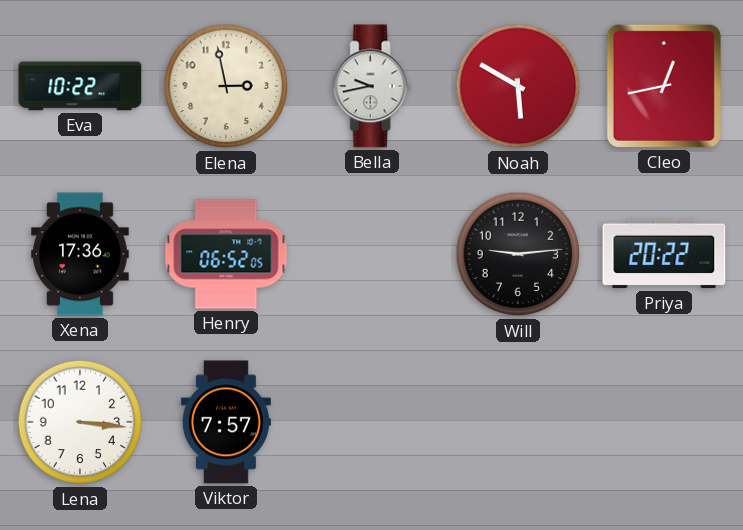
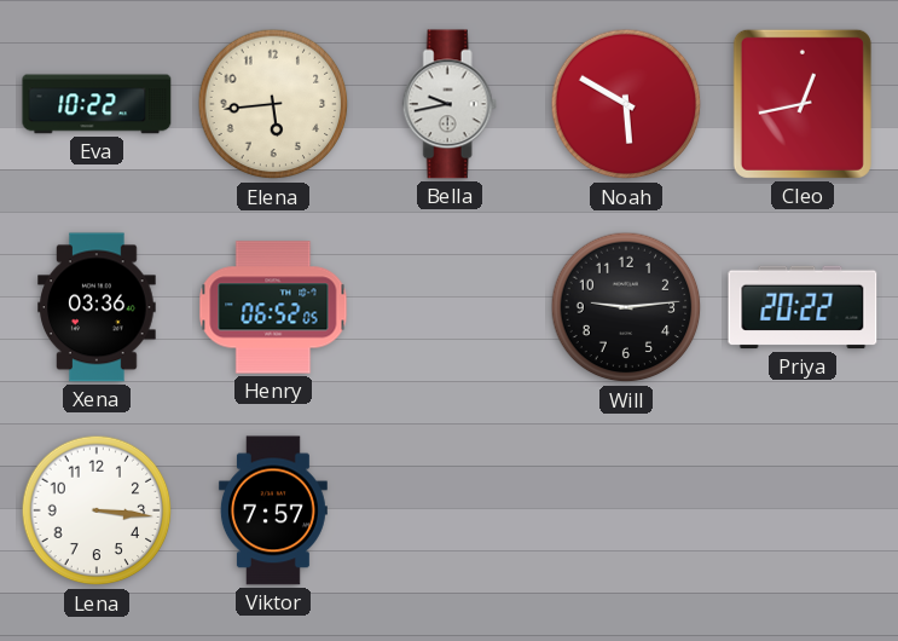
Elena: 2:58 -> 5:44
Xena: 17:36 -> 03:36
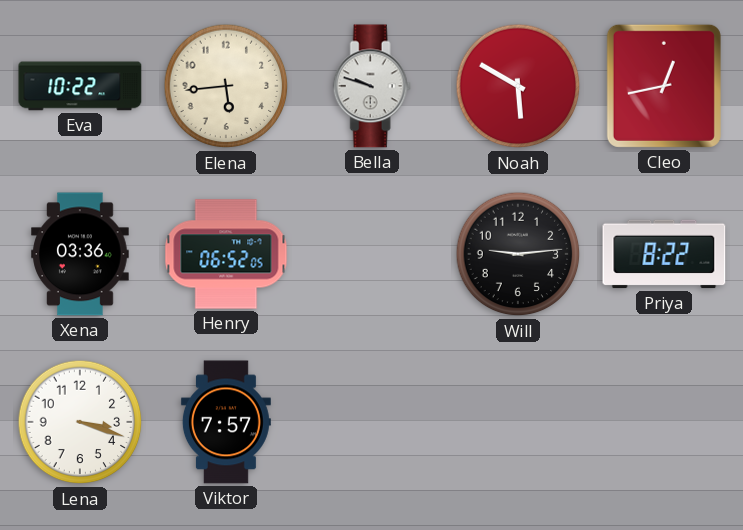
Bella: 9:43 -> 9:48
Priya: 20:22 -> 8:22
Lena: 3:16 -> 3:18
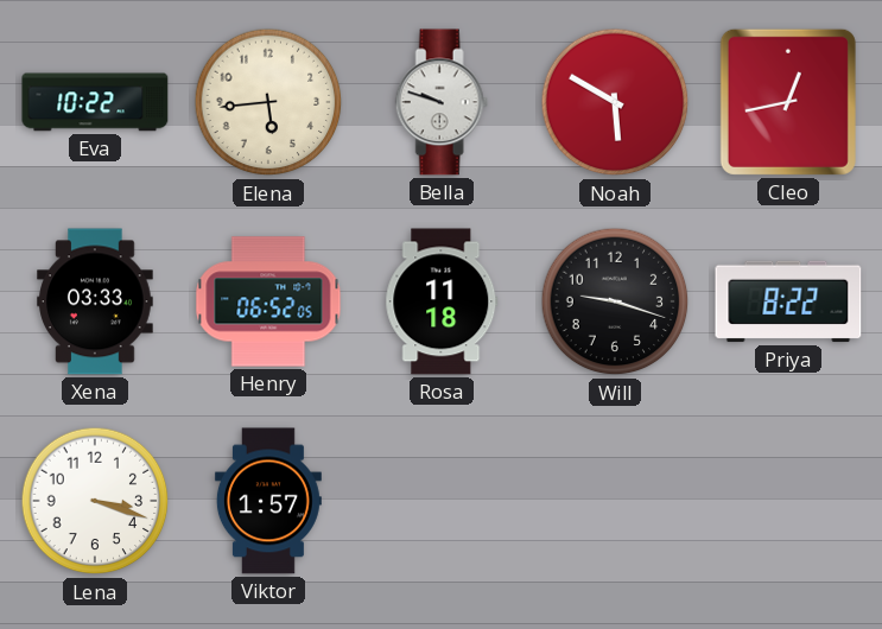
Xena: 03:36 -> 03:33
Rosa: none -> 11:18
Will: 9:14 -> 9:18
Viktor: 7:57 -> 1:57
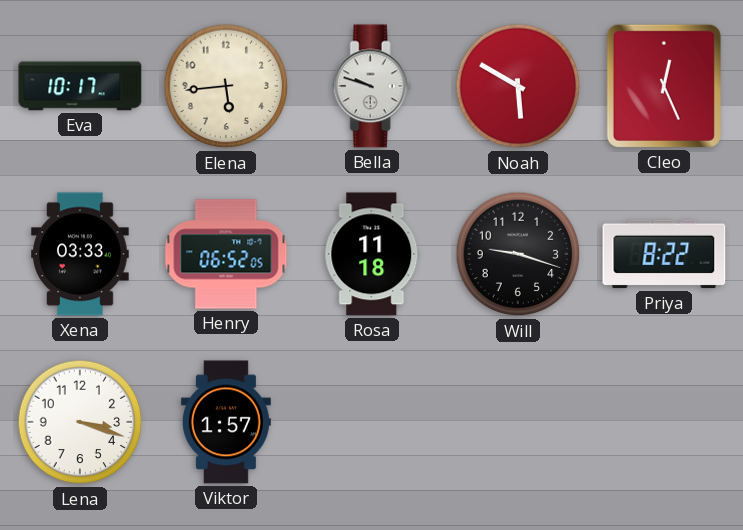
Eva: 10:22 -> 10:17
Cleo: 12:43 -> 12:26
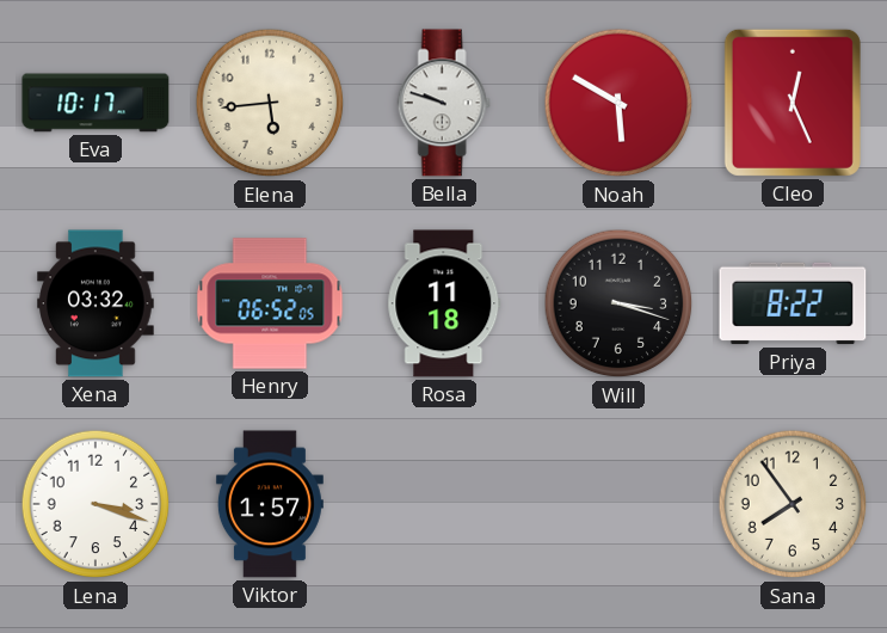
Xena: 03:33 -> 03:32
Will: 9:18 -> 3:18
Sana: none -> 7:54
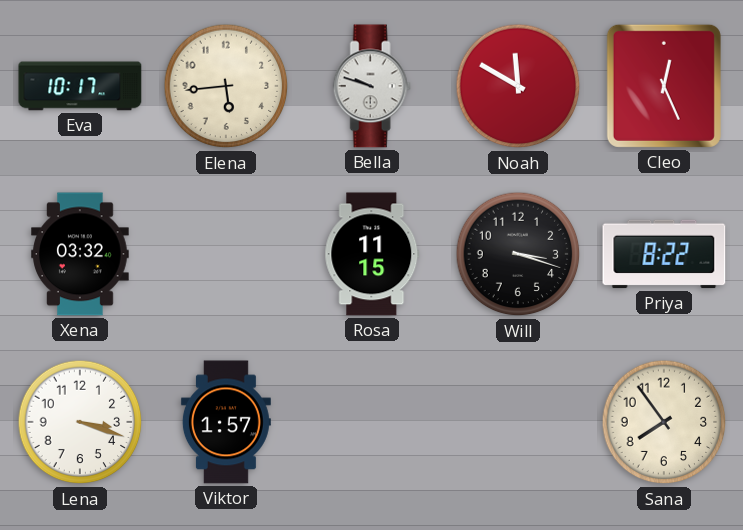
Noah: 5:50 -> 11:50
Henry: 06:52 -> none
Rosa: 11:18 -> 11:15
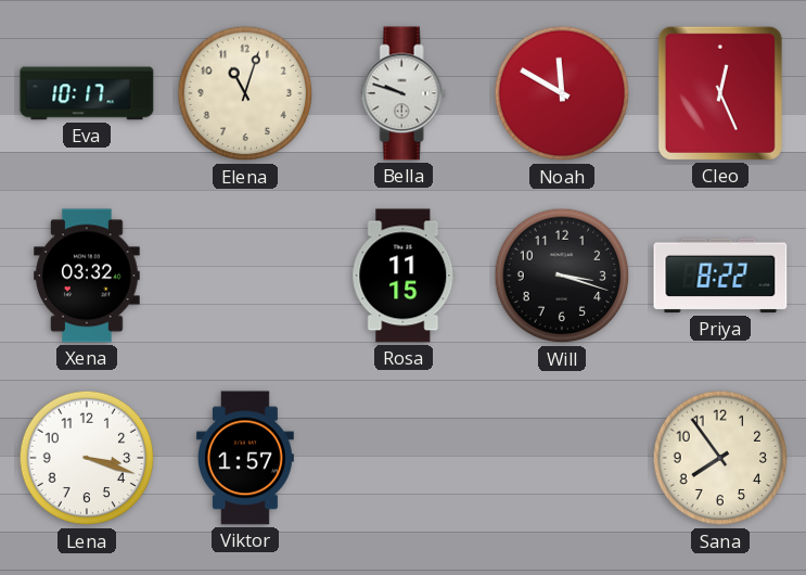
Elena: 5:44 -> 11:03
